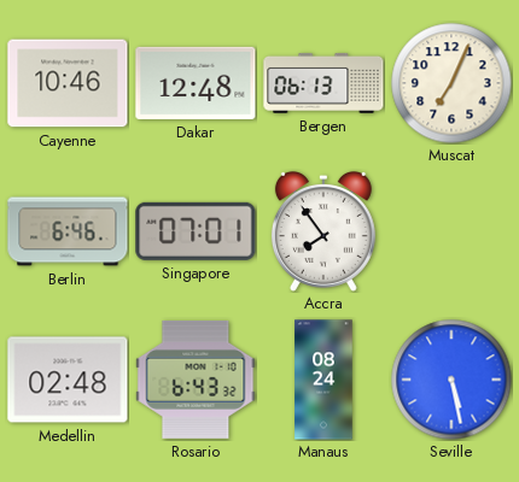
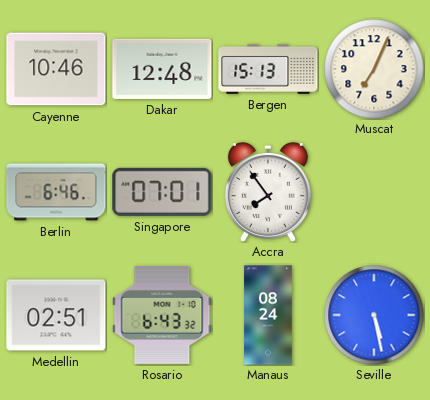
Bergen: 06:13 -> 15:13
Medellin: 02:48 -> 02:51
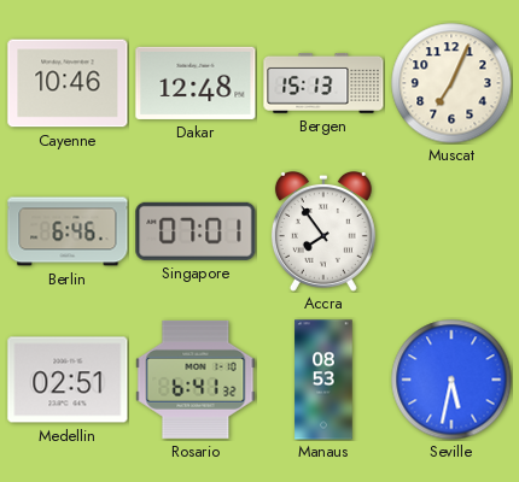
Rosario: 6:43 -> 6:41
Manaus: 08:24 -> 08:53
Seville: 5:28 -> 5:32
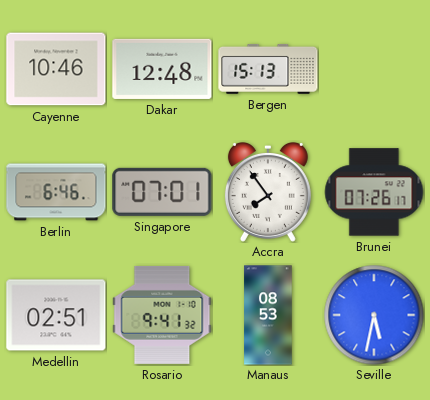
Muscat: 7:04 -> none
Brunei: none -> 07:26
Rosario: 6:41 -> 9:41
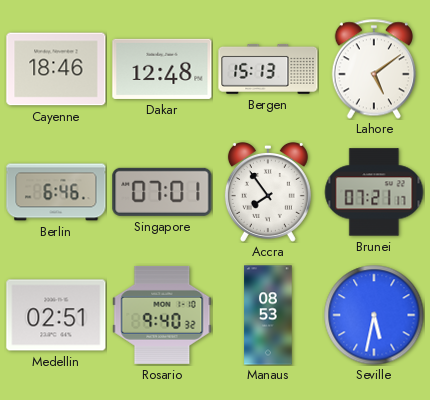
Cayenne: 10:46 -> 18:46
Lahore: none -> 5:09
Brunei: 07:26 -> 07:21
Rosario: 9:41 -> 9:40
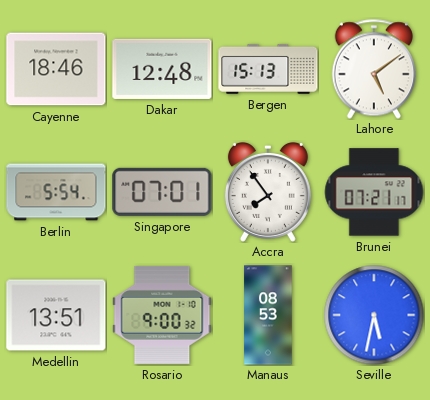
Berlin: 6:46 -> 5:54
Medellin: 02:51 -> 13:51
Rosario: 9:40 -> 9:00
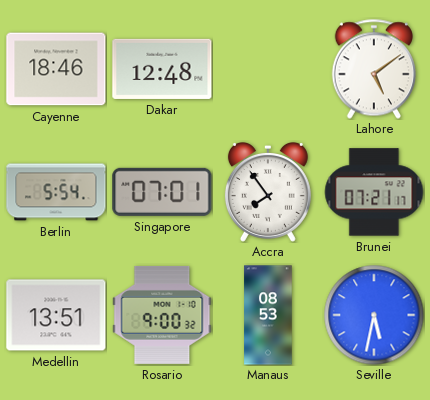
Bergen: 15:13 -> none
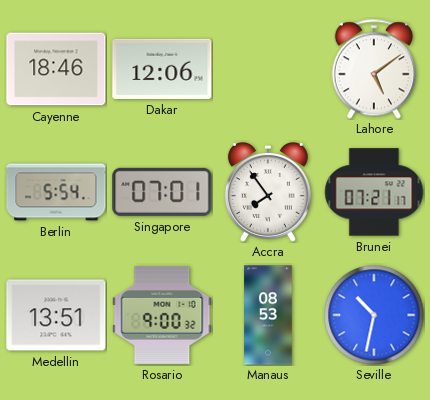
Dakar: 12:48 -> 12:06
Seville: 5:32 -> 10:32
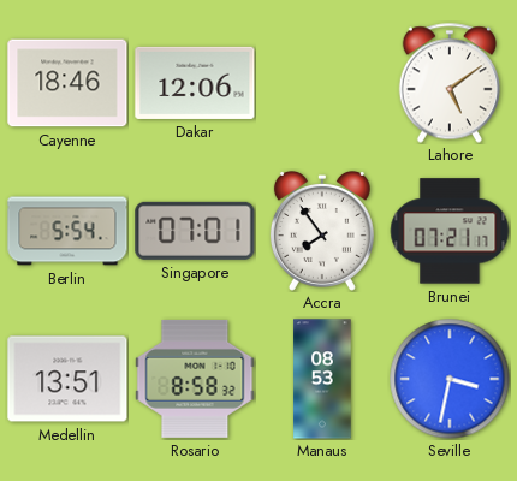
Rosario: 9:00 -> 8:58
Seville: 10:32 -> 3:32
